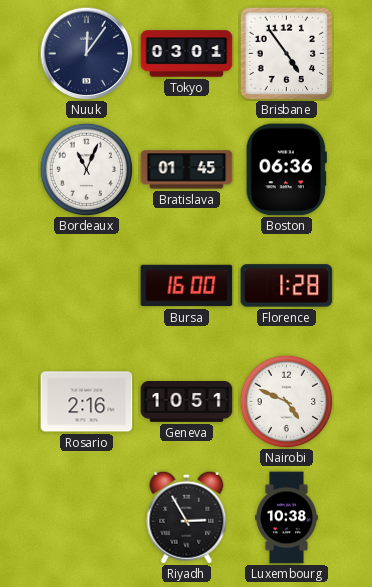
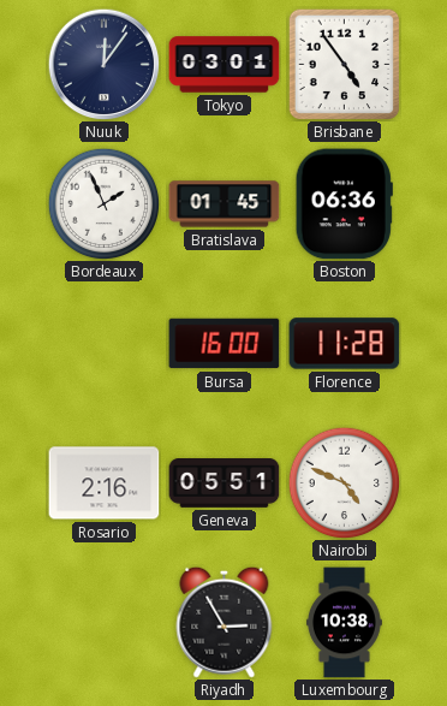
Bordeaux: 11:04 -> 1:56
Florence: 1:28 -> 11:28
Geneva: 10:51 -> 05:51
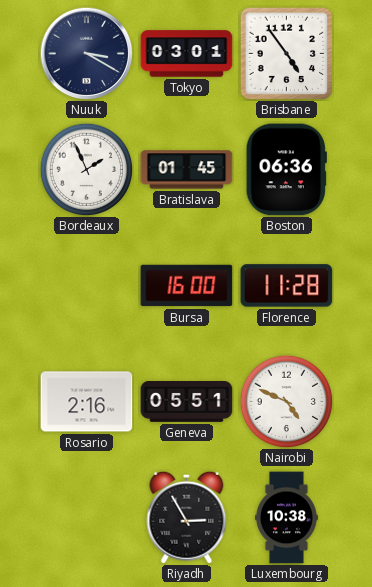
Nuuk: 12:06 -> 3:20
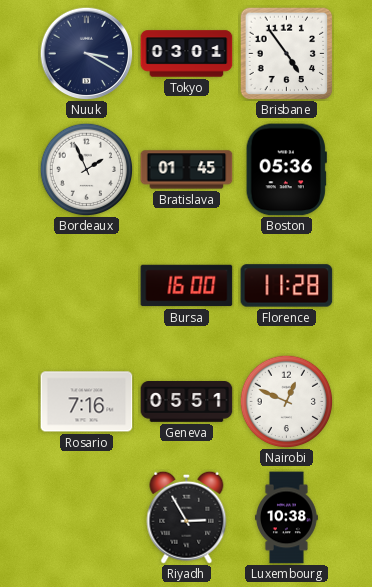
Boston: 06:36 -> 05:36
Rosario: 2:16 -> 7:16
Nairobi: 4:49 -> 12:49
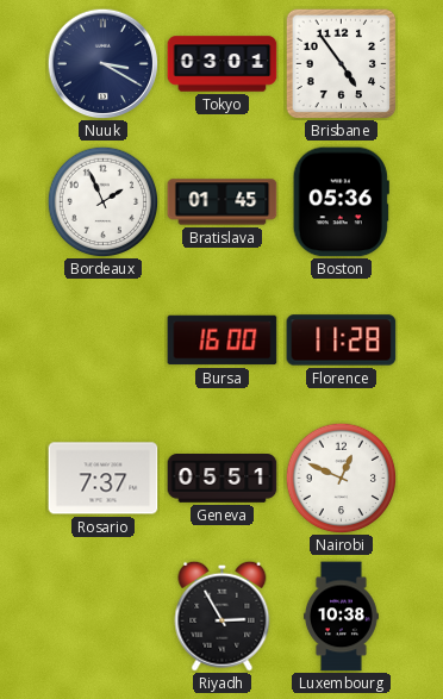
Rosario: 7:16 -> 7:37
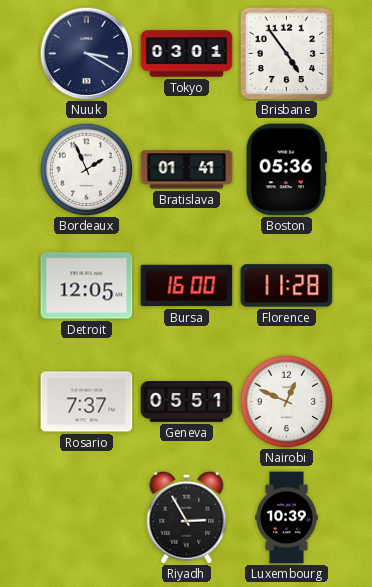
Bratislava: 01:45 -> 01:41
Detroit: none -> 12:05
Luxembourg: 10:38 -> 10:39
